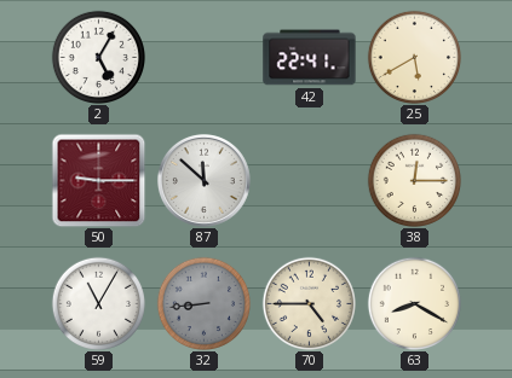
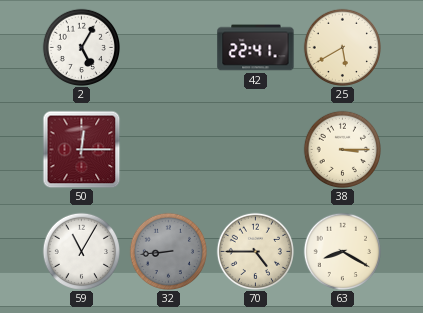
50: 9:15 -> 12:15
87: 11:52 -> none
38: 12:15 -> 3:15
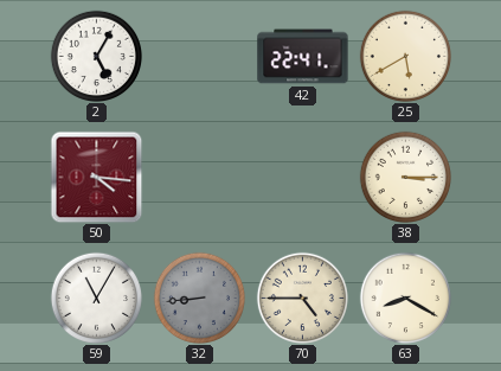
50: 12:15 -> 4:16
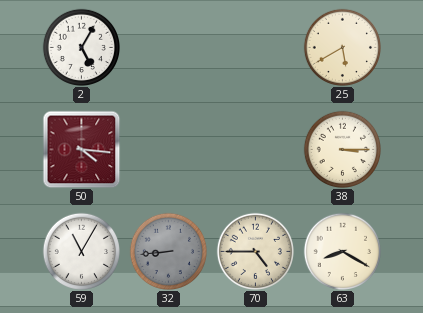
42: 22:41 -> none
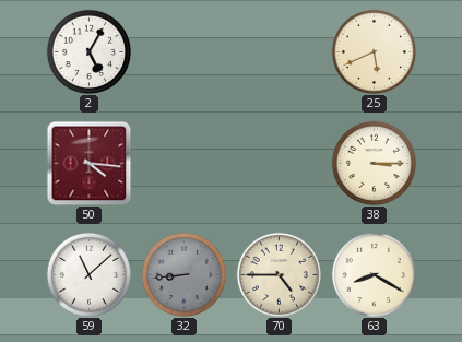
25: 5:40 -> 5:41
59: 11:05 -> 11:08
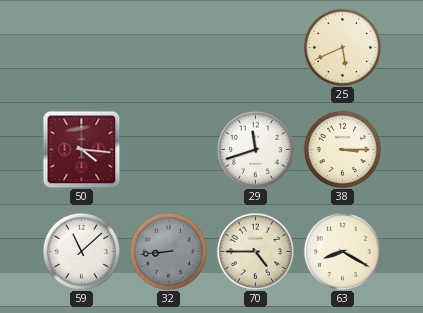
2: 5:05 -> none
29: none -> 11:42
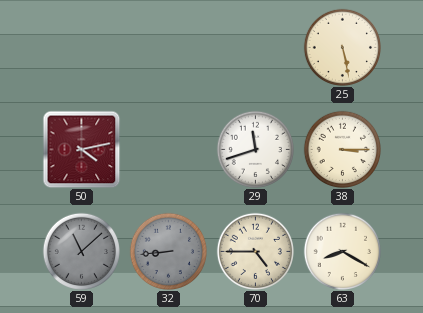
25: 5:41 -> 5:28
50: 4:16 -> 4:13
59 dial: white -> grey
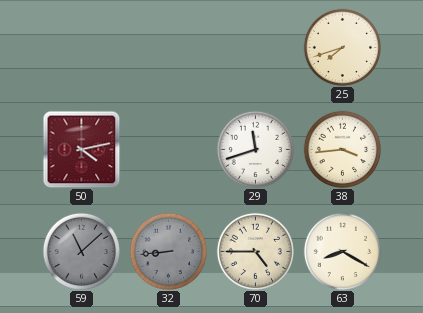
25: 5:28 -> 7:42
38: 3:15 -> 3:44
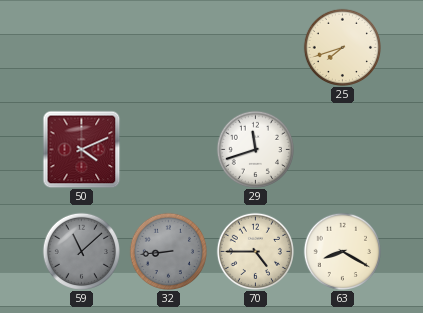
50: 4:13 -> 4:11
38: 3:44 -> none
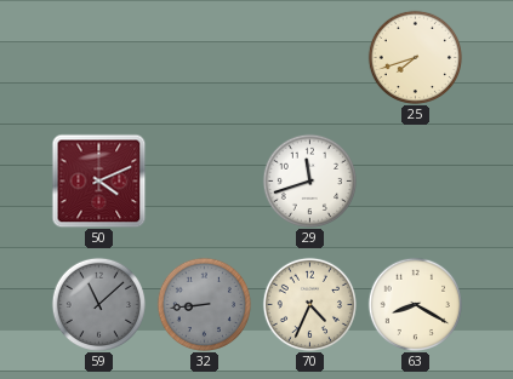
70: 4:45 -> 4:34
